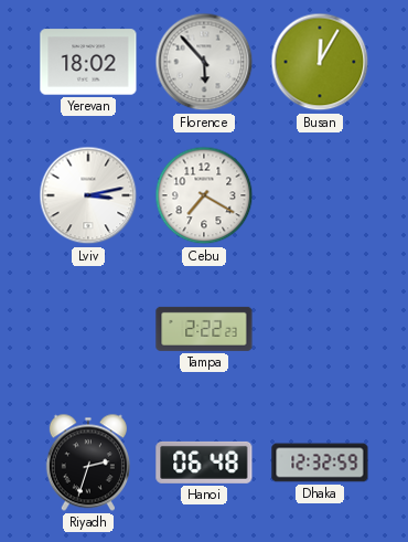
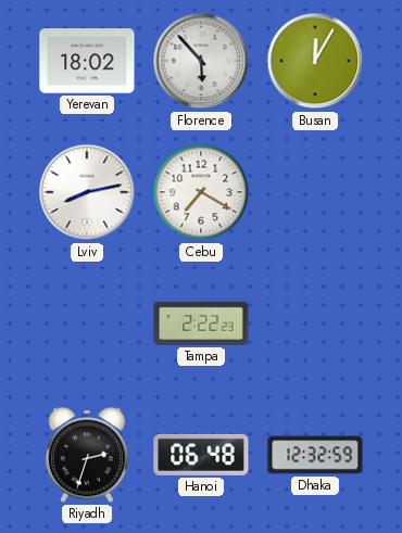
Lviv: 3:13 -> 8:13
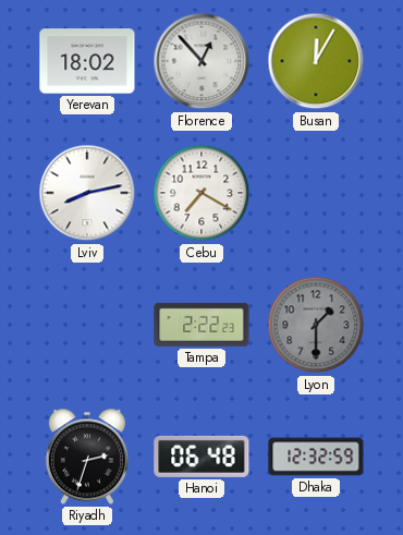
Florence: 5:53 -> 12:53
Lyon: none -> 1:30
